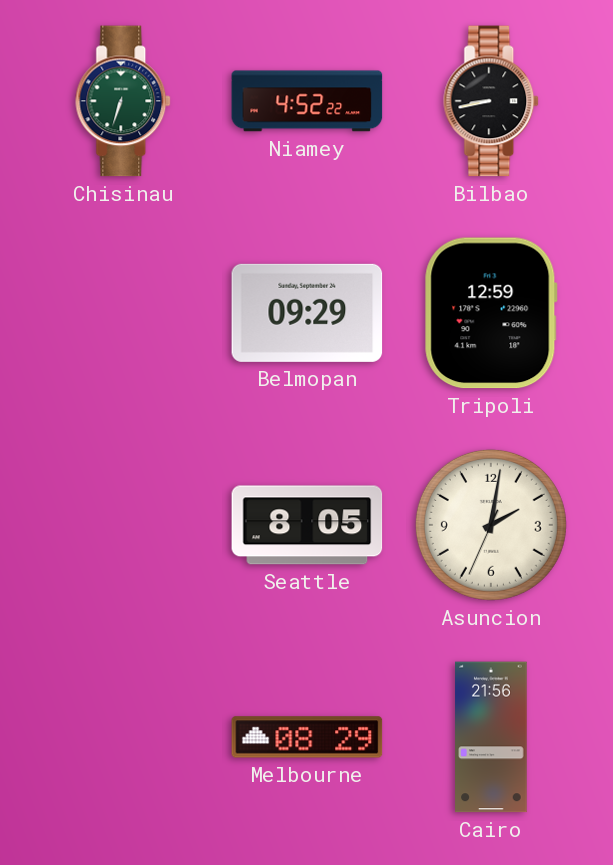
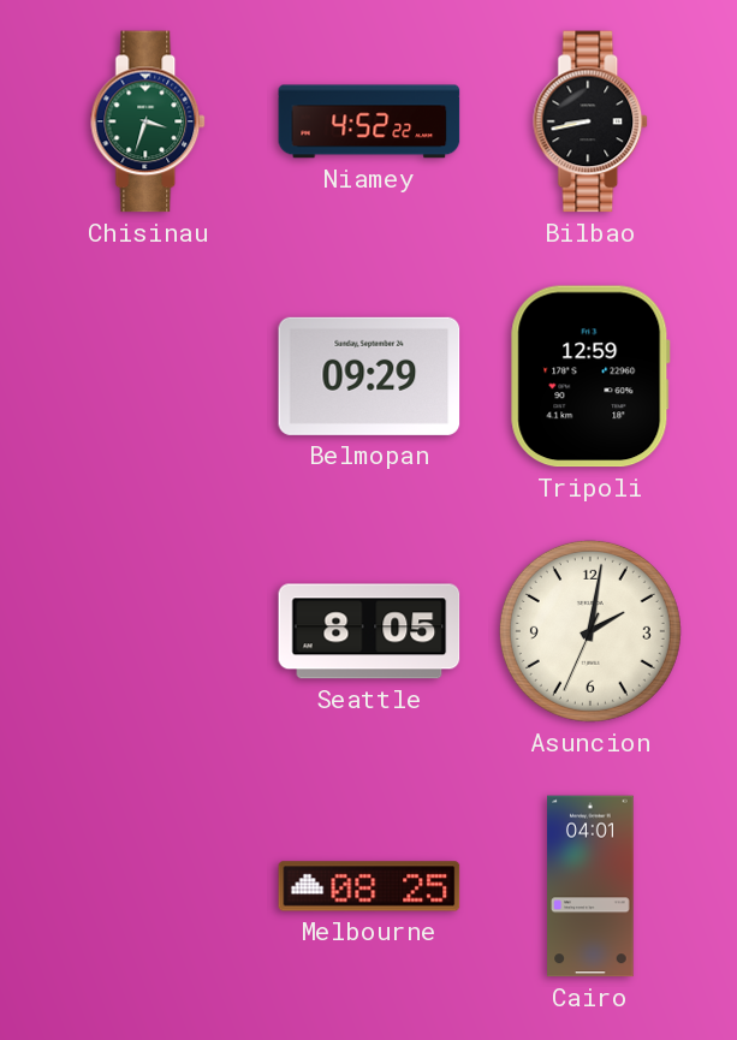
Chisinau: 6:33 -> 3:33
Melbourne: 08:29 -> 08:25
Cairo: 21:56 -> 04:01
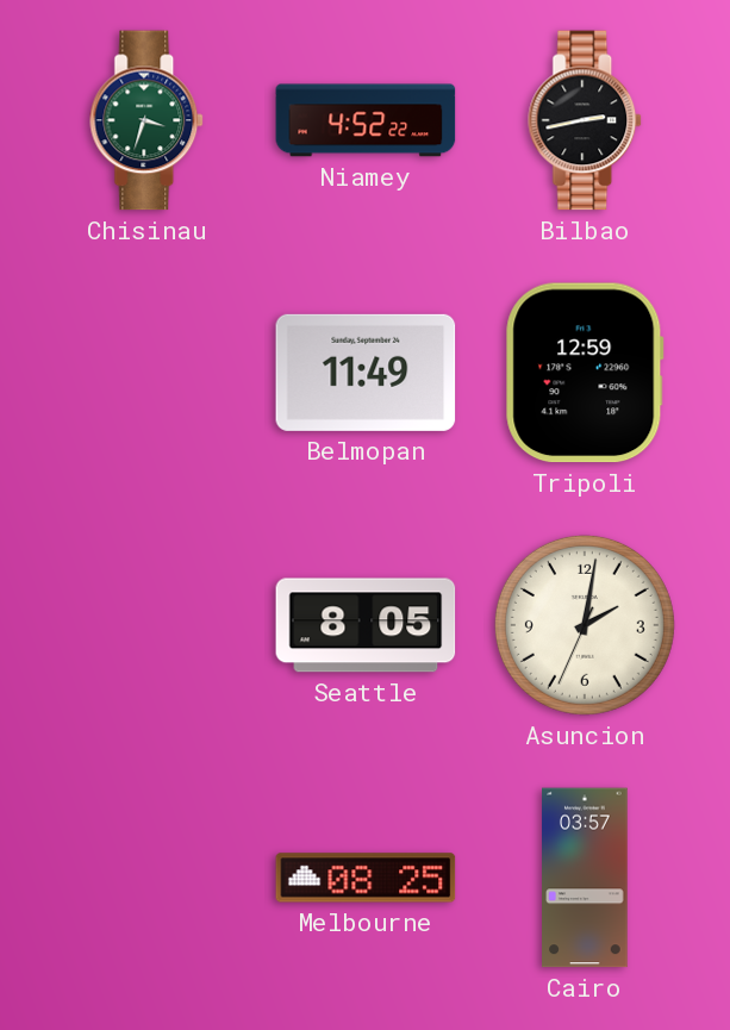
Bilbao: 8:43 -> 2:43
Belmopan: 09:29 -> 11:49
Cairo: 04:01 -> 03:57
